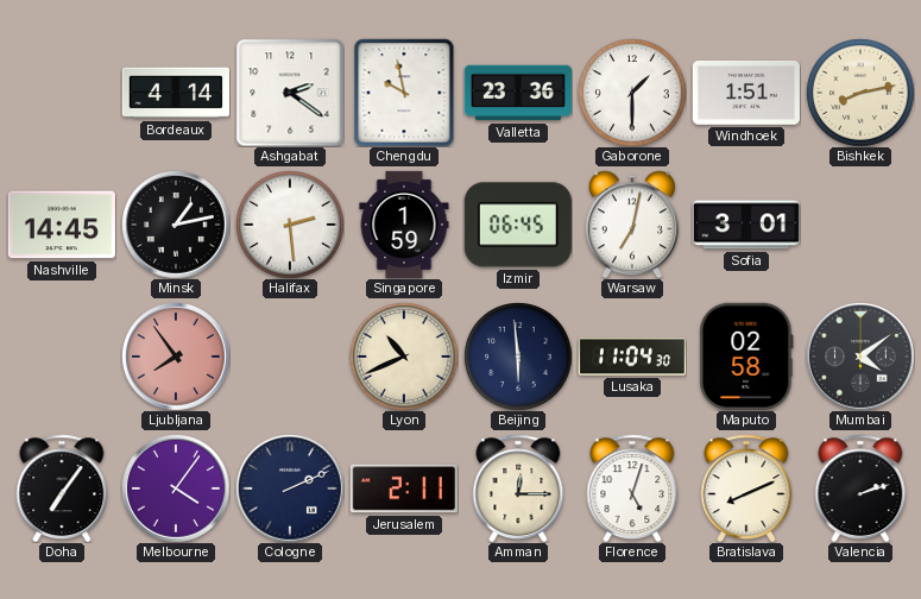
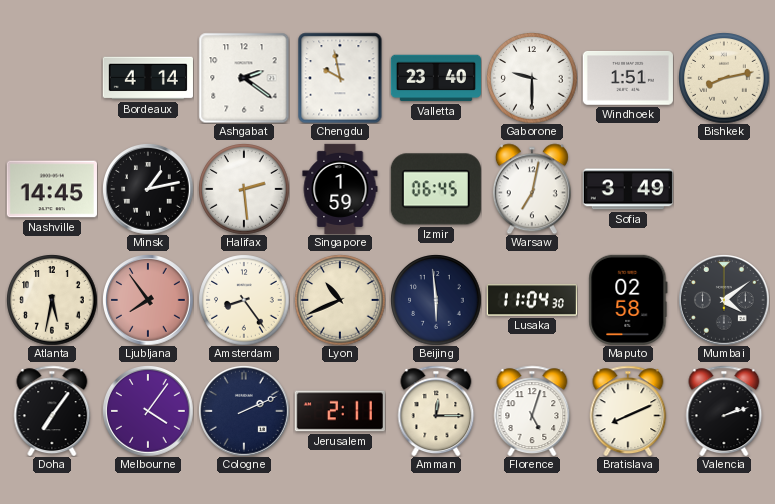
Valletta: 23:36 -> 23:40
Gaborone: 1:30 -> 9:30
Sofia: 3:01 -> 3:49
Atlanta: none -> 5:32
Amsterdam: none -> 8:24
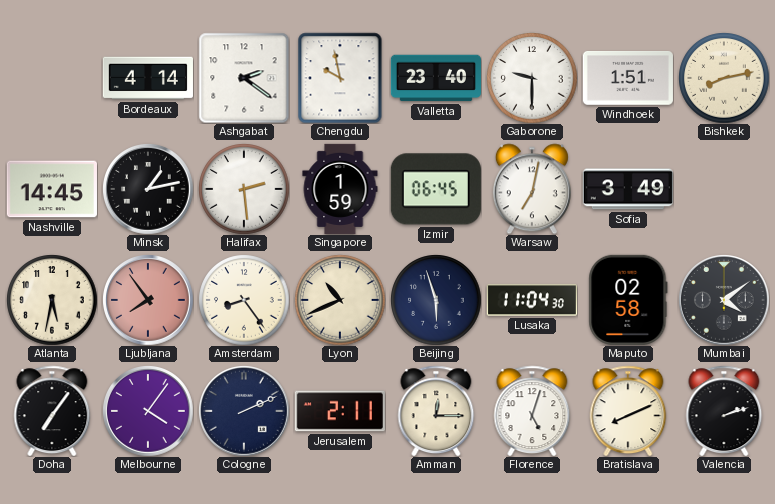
Beijing: 5:59 -> 5:57
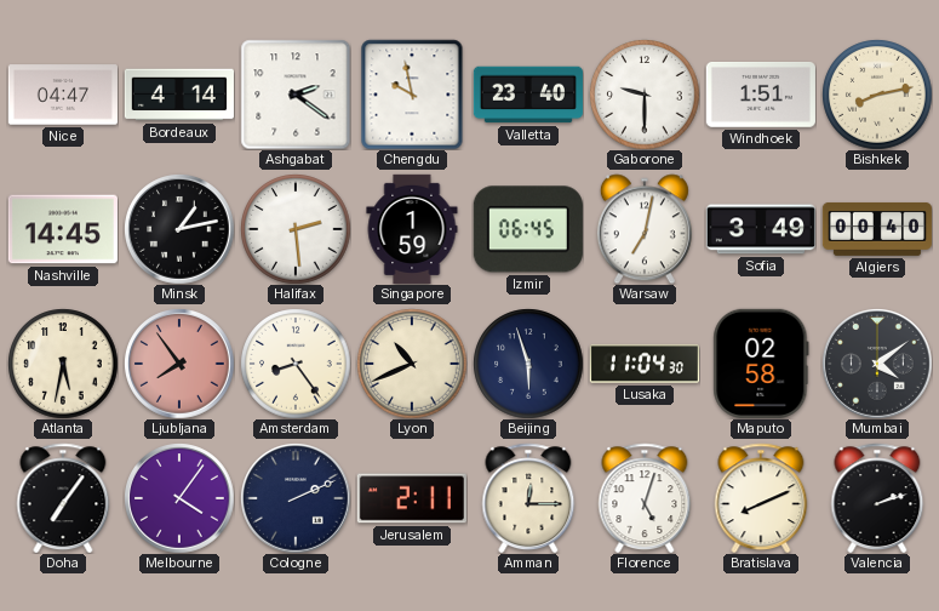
Nice: none -> 04:47
Algiers: none -> 00:40
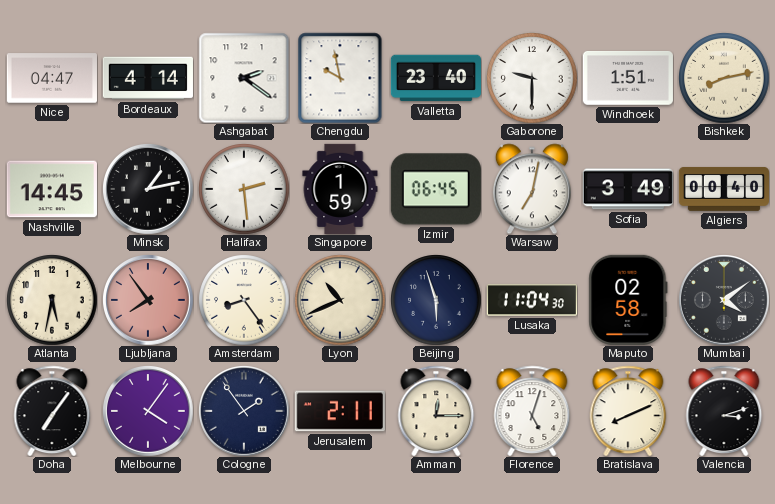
Cologne: 2:11 -> 1:54
Valencia: 2:12 -> 3:12
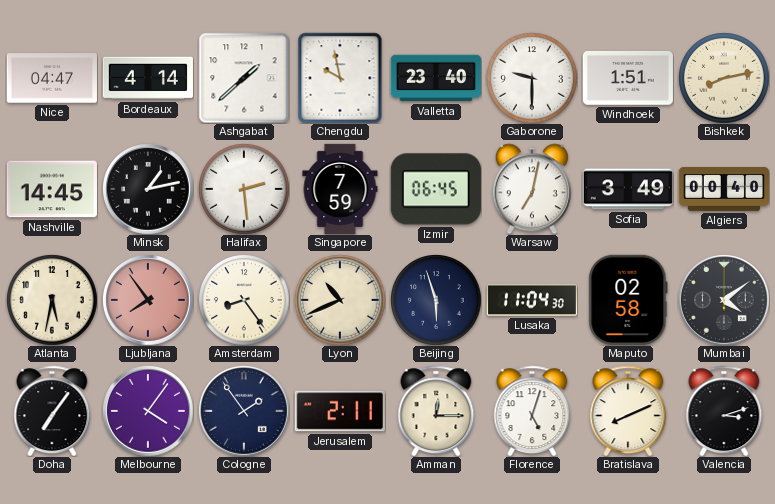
Ashgabat: 2:21 -> 1:38
Singapore: 1:59 -> 7:59
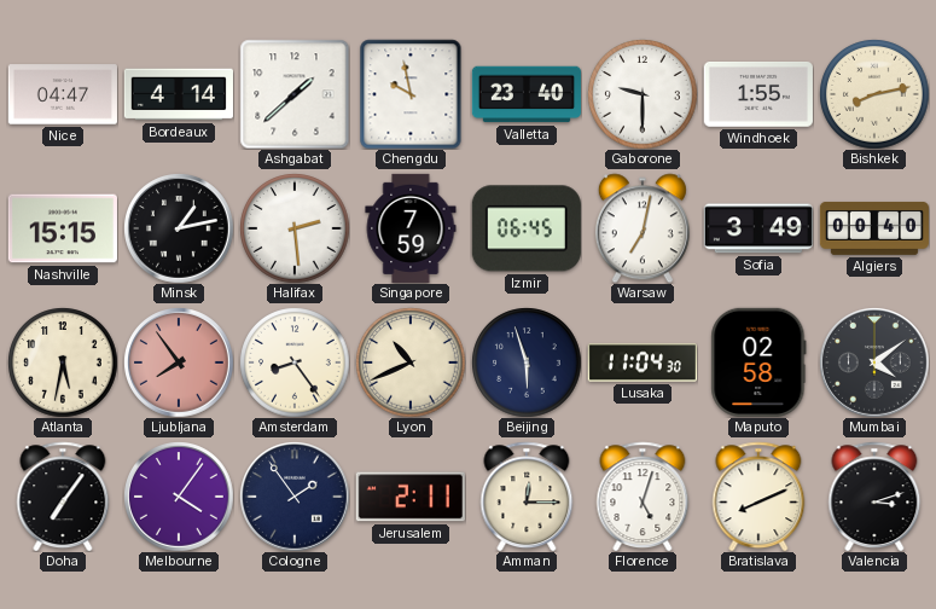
Windhoek: 1:51 -> 1:55
Nashville: 14:45 -> 15:15
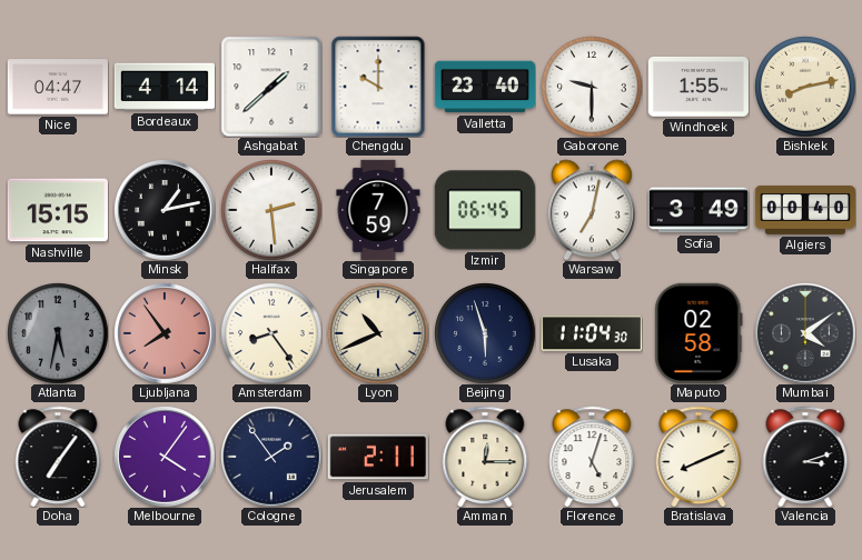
Chengdu: 9:58 -> 10:00
Atlanta dial: cream -> grey
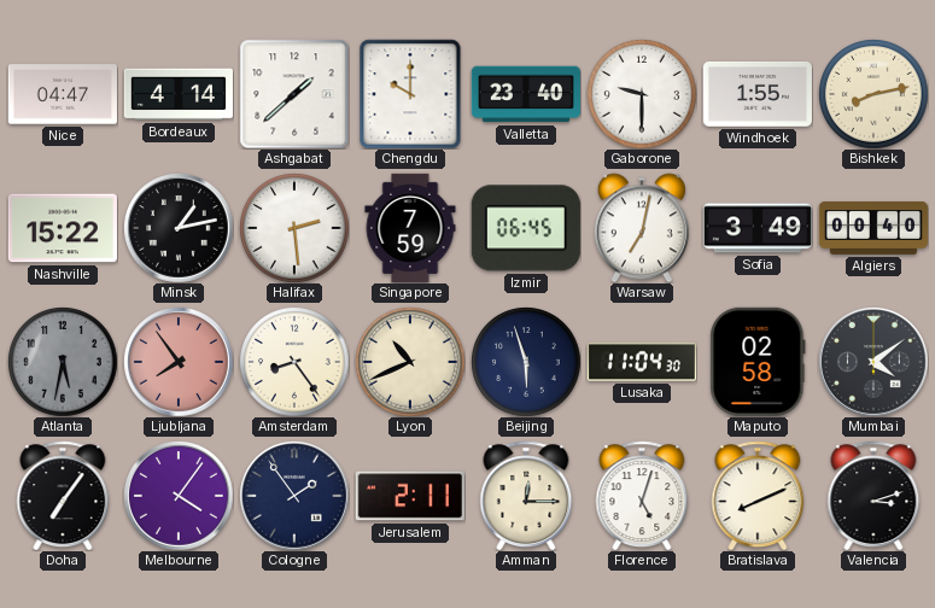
Nashville: 15:15 -> 15:22
